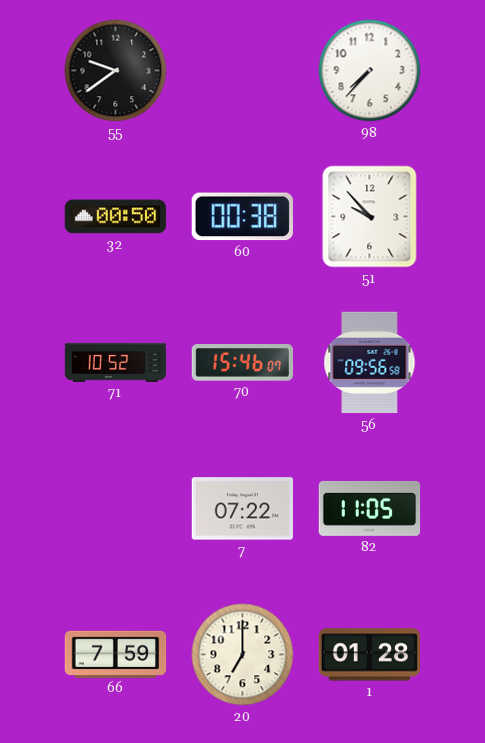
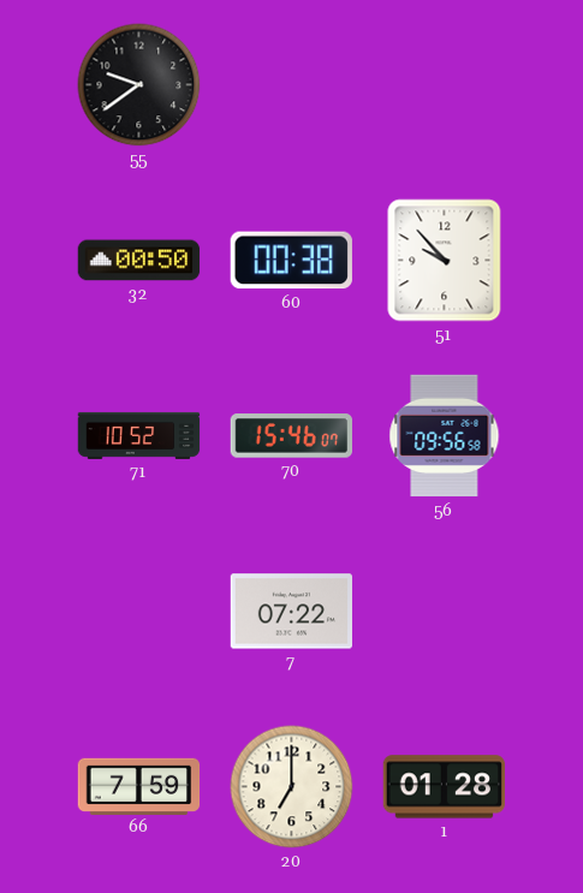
98: 7:37 -> none
82: 11:05 -> none
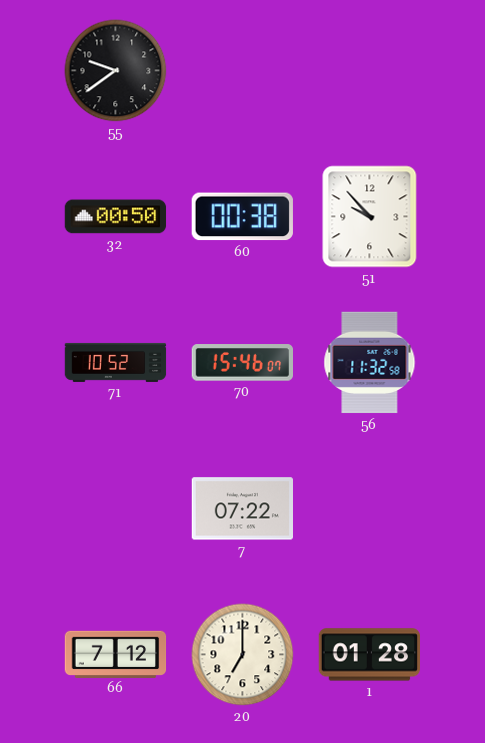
56: 09:56 -> 11:32
66: 7:59 -> 7:12
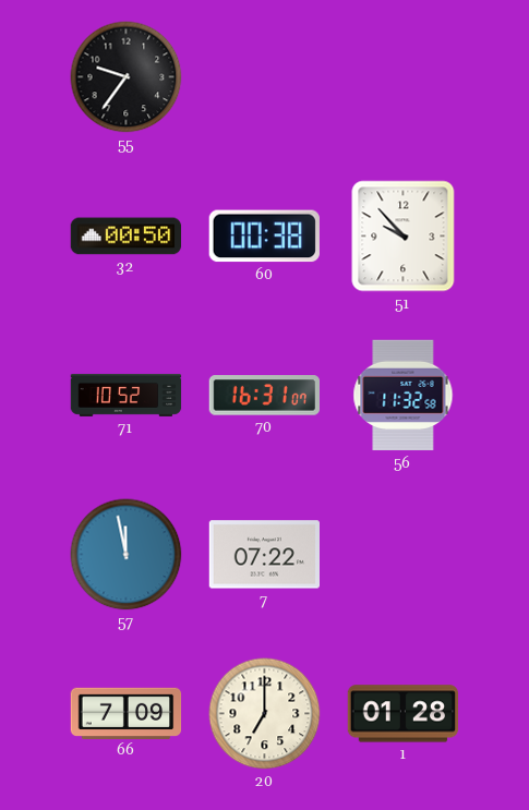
55: 9:39 -> 9:36
70: 15:46 -> 16:31
57: none -> 11:58
66: 7:12 -> 7:09
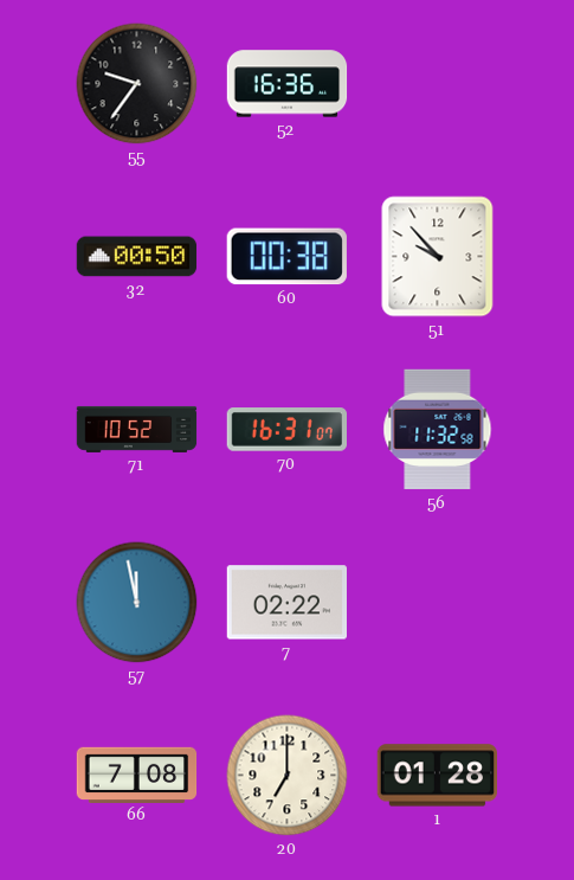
52: none -> 16:36
7: 07:22 -> 02:22
66: 7:09 -> 7:08
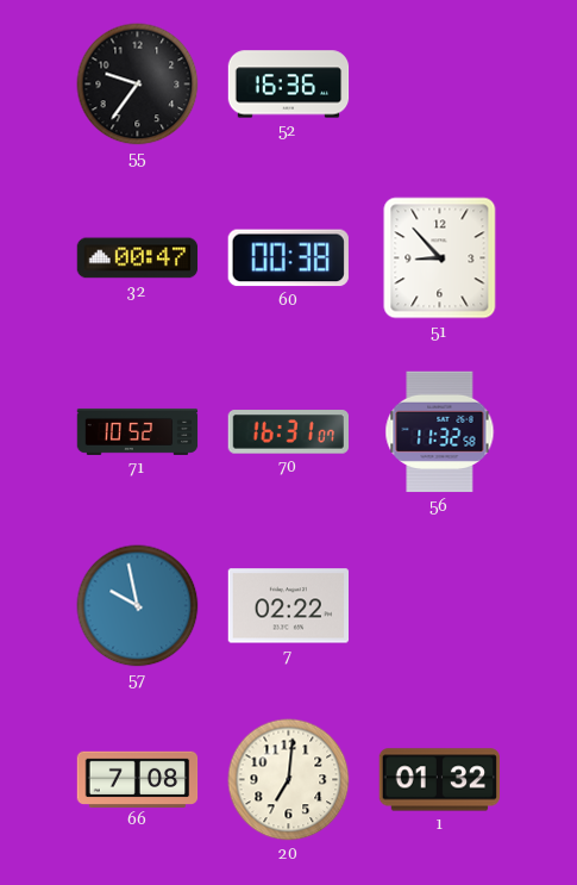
32: 00:50 -> 00:47
51: 9:53 -> 8:53
57: 11:58 -> 9:58
20: 7:00 -> 7:01
1: 01:28 -> 01:32
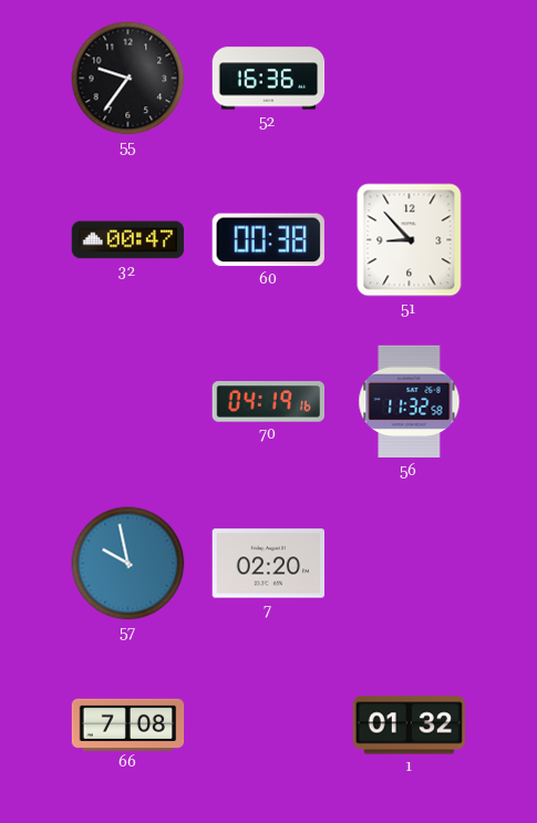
71: 10:52 -> none
70: 16:31 -> 04:19
7: 02:22 -> 02:20
20: 7:01 -> none
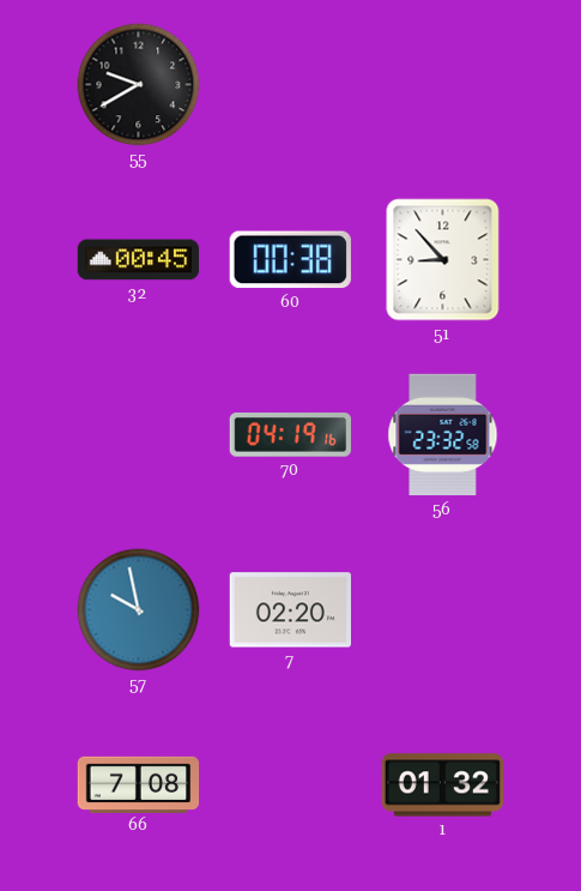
55: 9:36 -> 9:40
52: 16:36 -> none
32: 00:47 -> 00:45
56: 11:32 -> 23:32
